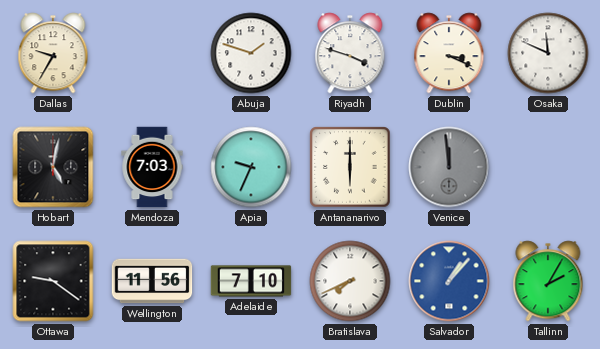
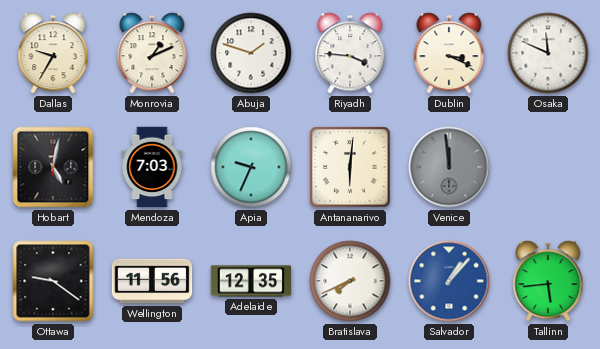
Monrovia: none -> 1:11
Riyadh: 3:48 -> 3:46
Antananarivo: 6:00 -> 6:01
Adelaide: 7:10 -> 12:35
Tallinn: 2:05 -> 5:44
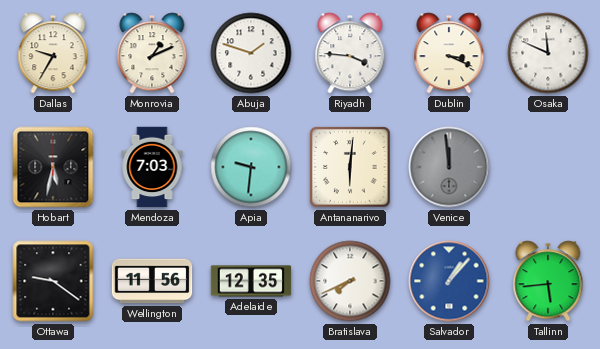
Hobart: 5:02 -> 5:32
Apia: 9:34 -> 9:31
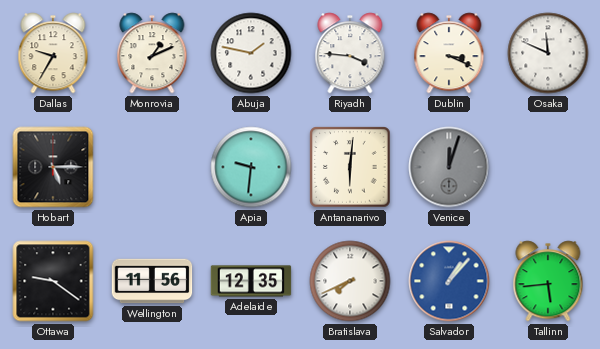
Abuja: 1:48 -> 1:47
Hobart: 5:32 -> 5:15
Mendoza: 7:03 -> none
Venice: 11:59 -> 12:03
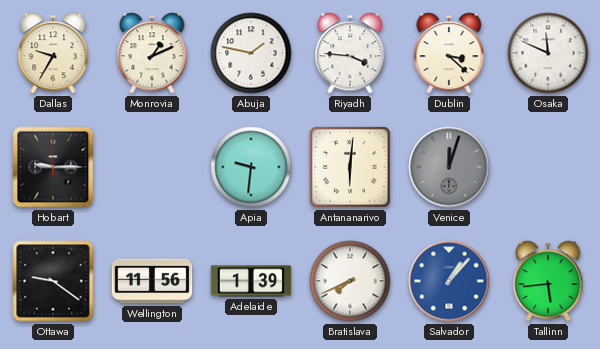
Dublin: 3:19 -> 3:22
Hobart: 5:15 -> 9:15
Adelaide: 12:35 -> 1:39
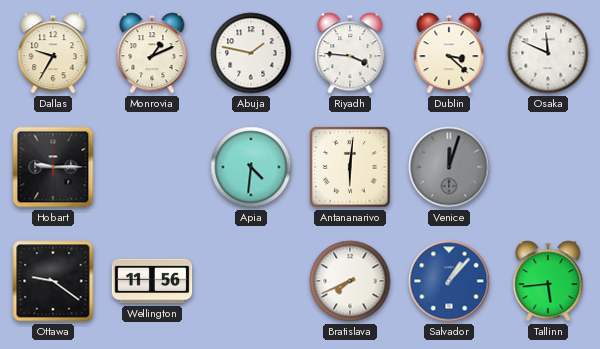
Apia: 9:31 -> 4:31
Adelaide: 1:39 -> none
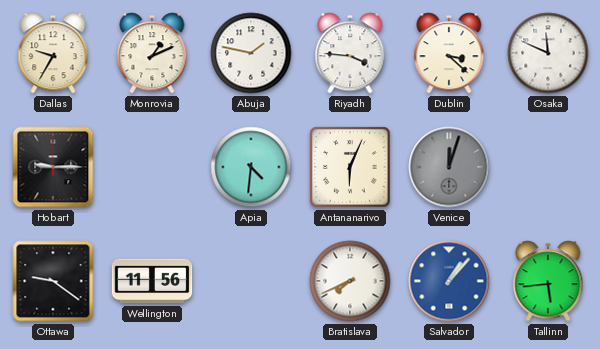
Antananarivo: 6:01 -> 6:04
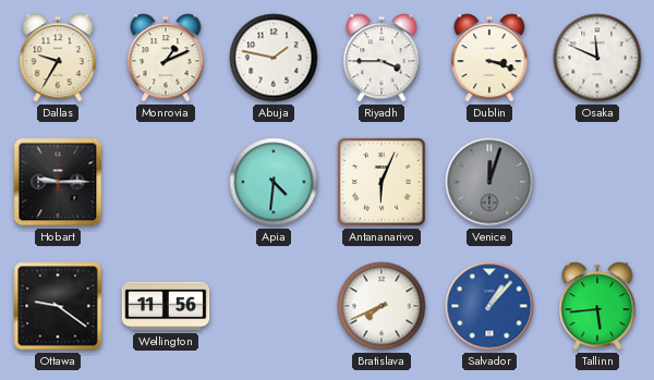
Riyadh: 3:46 -> 3:45
Dublin: 3:22 -> 3:18
